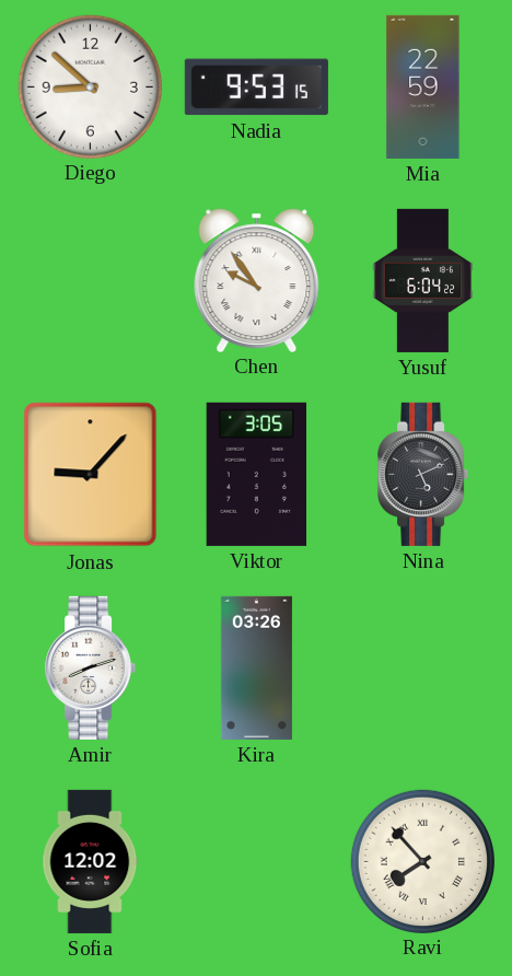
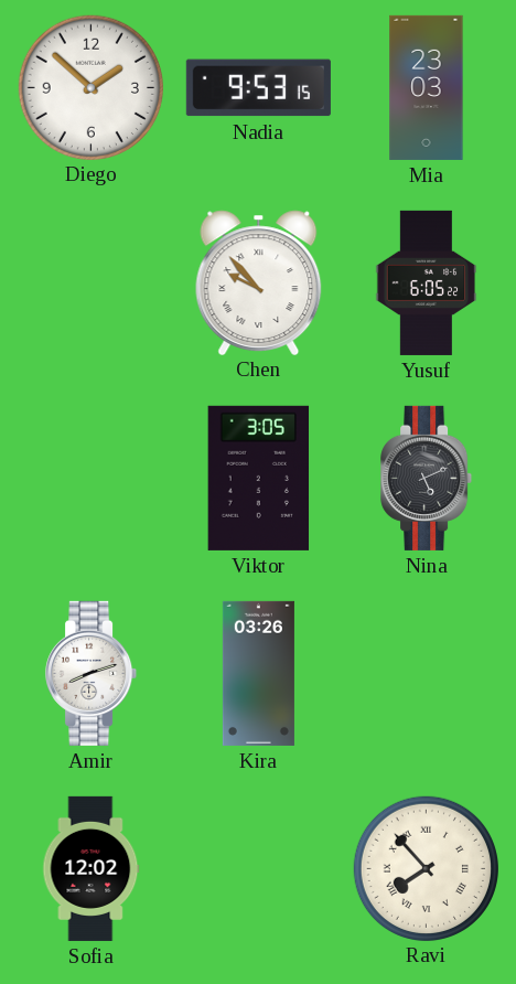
Diego: 8:52 -> 1:52
Mia: 22:59 -> 23:03
Chen: 9:54 -> 9:53
Yusuf: 6:04 -> 6:05
Jonas: 9:07 -> none
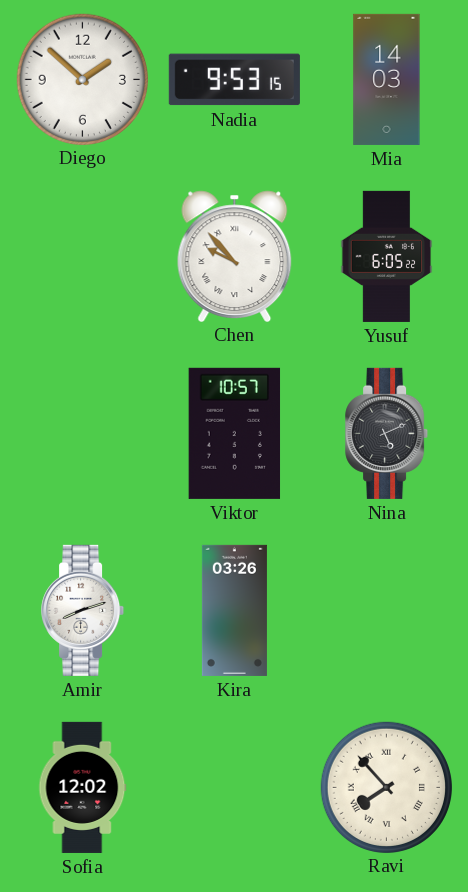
Mia: 23:03 -> 14:03
Viktor: 3:05 -> 10:57
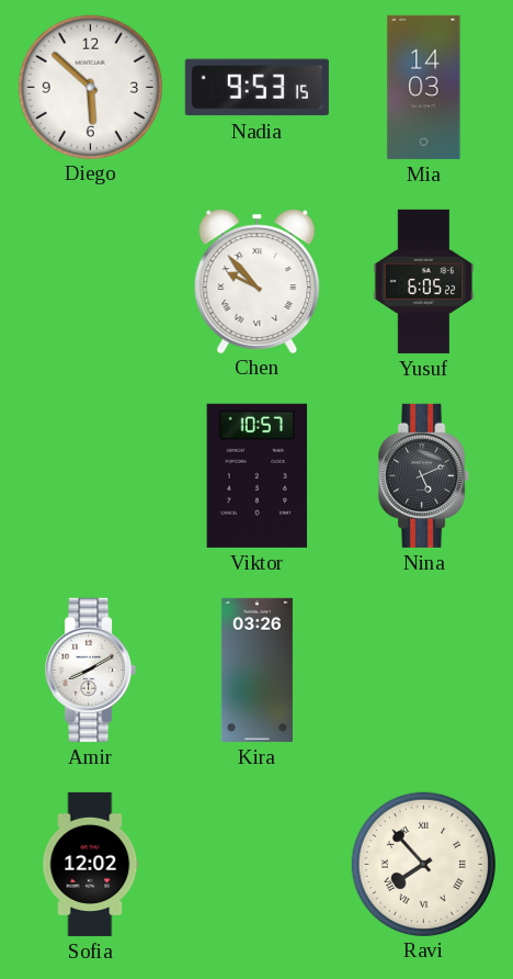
Diego: 1:52 -> 5:52
Amir: 8:12 -> 8:10
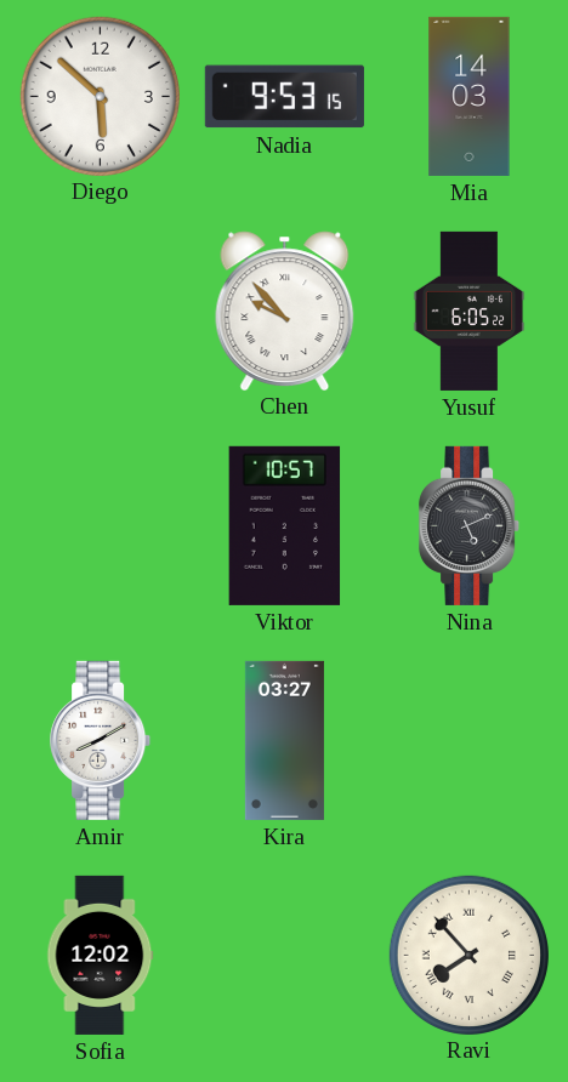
Kira: 03:26 -> 03:27
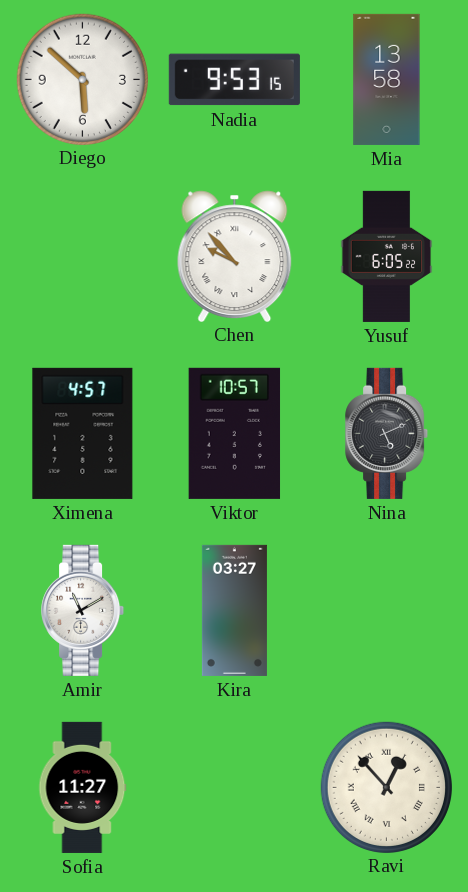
Mia: 14:03 -> 13:58
Ximena: none -> 4:57
Amir: 8:10 -> 11:10
Sofia: 12:02 -> 11:27
Ravi: 7:53 -> 12:53
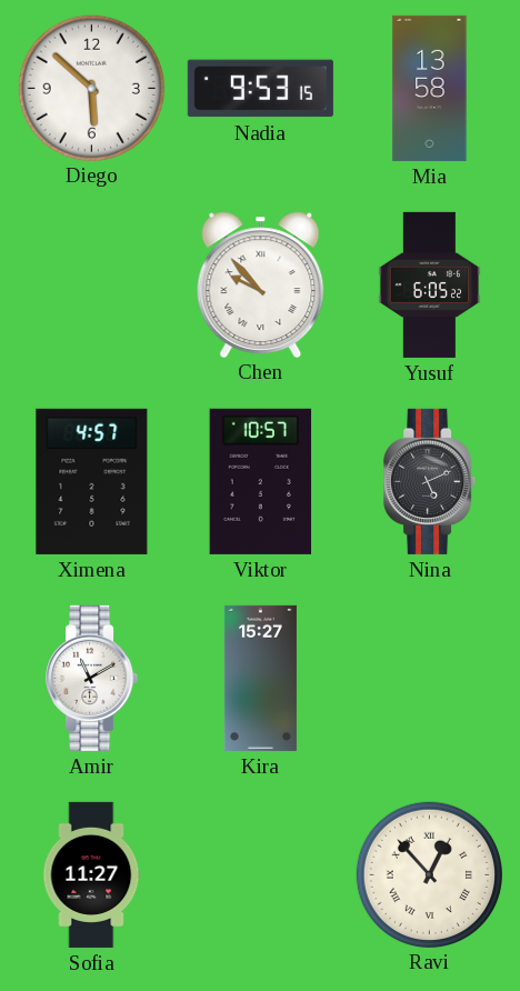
Kira: 03:27 -> 15:27
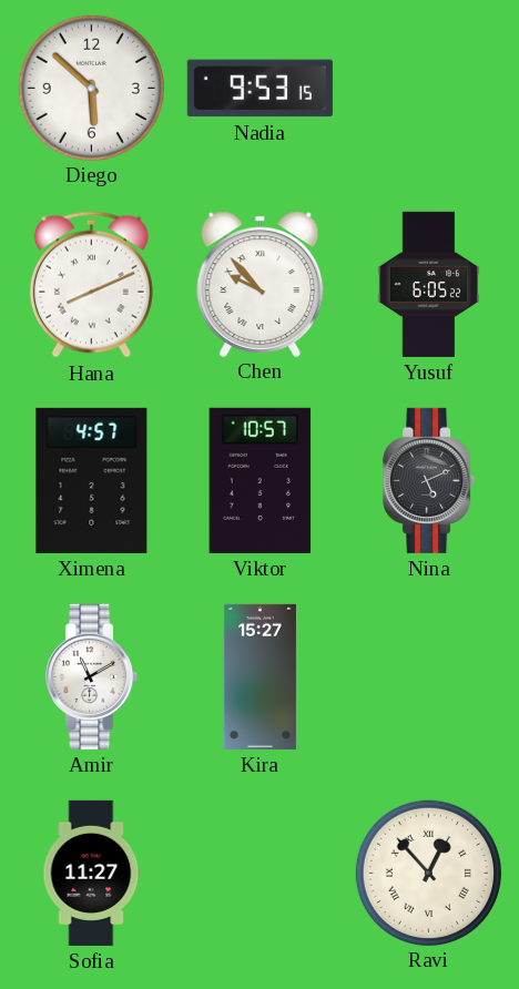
Mia: 13:58 -> none
Hana: none -> 8:11
